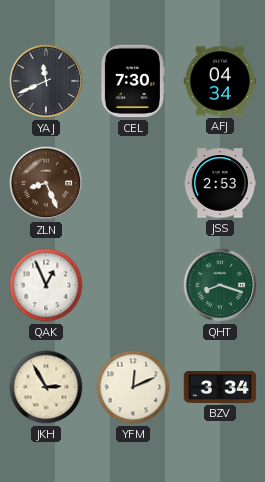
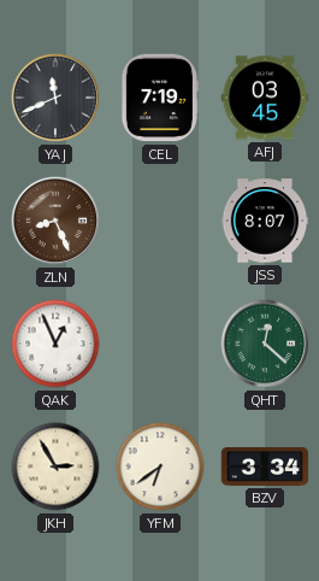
CEL: 7:30 -> 7:19
AFJ: 04:34 -> 03:45
JSS: 2:53 -> 8:07
QHT: 8:18 -> 12:22
YFM: 12:11 -> 6:39
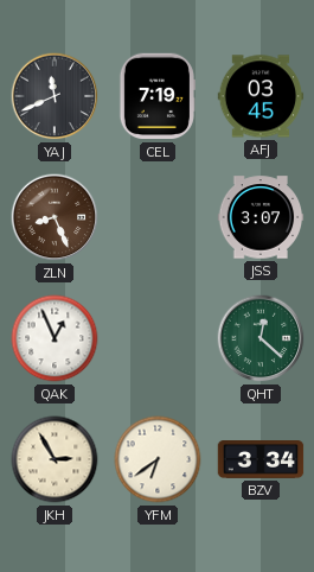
JSS: 8:07 -> 3:07
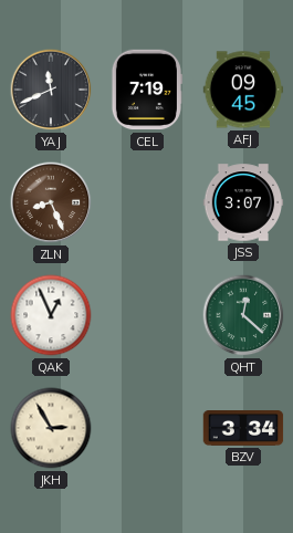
AFJ: 03:45 -> 09:45
YFM: 6:39 -> none
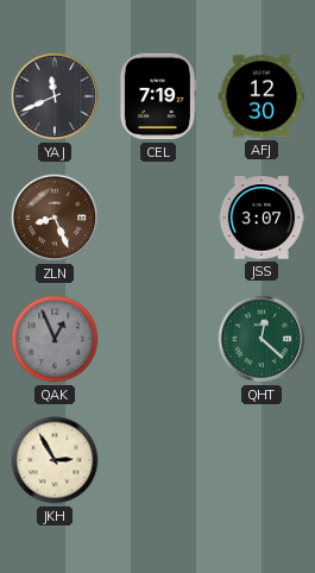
AFJ: 09:45 -> 12:30
QAK dial: white -> grey
BZV: 3:34 -> none
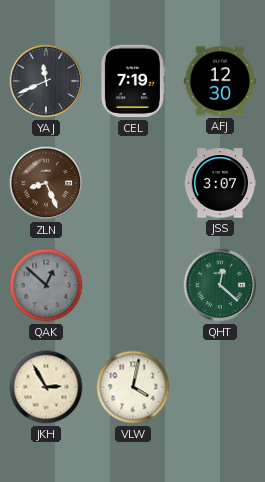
QAK: 12:56 -> 12:52
VLW: none -> 4:02
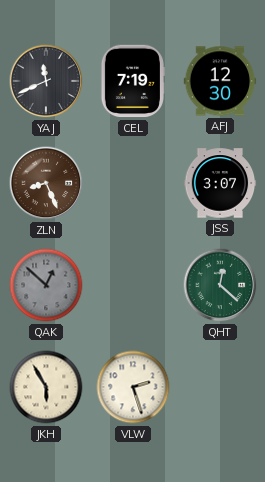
JKH: 2:55 -> 5:55
VLW: 4:02 -> 2:27
